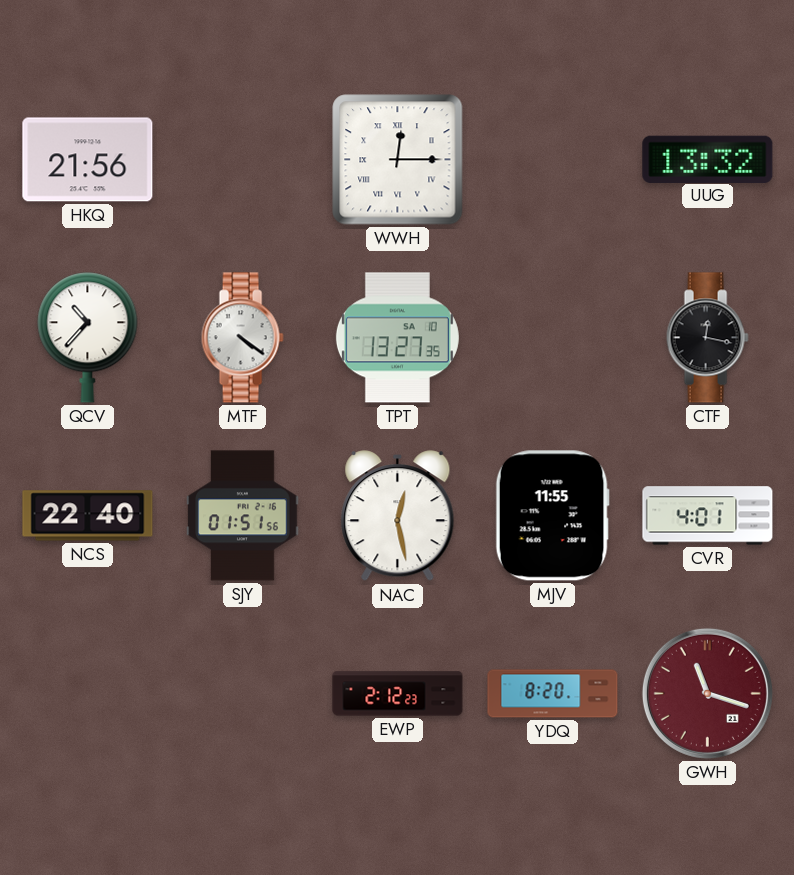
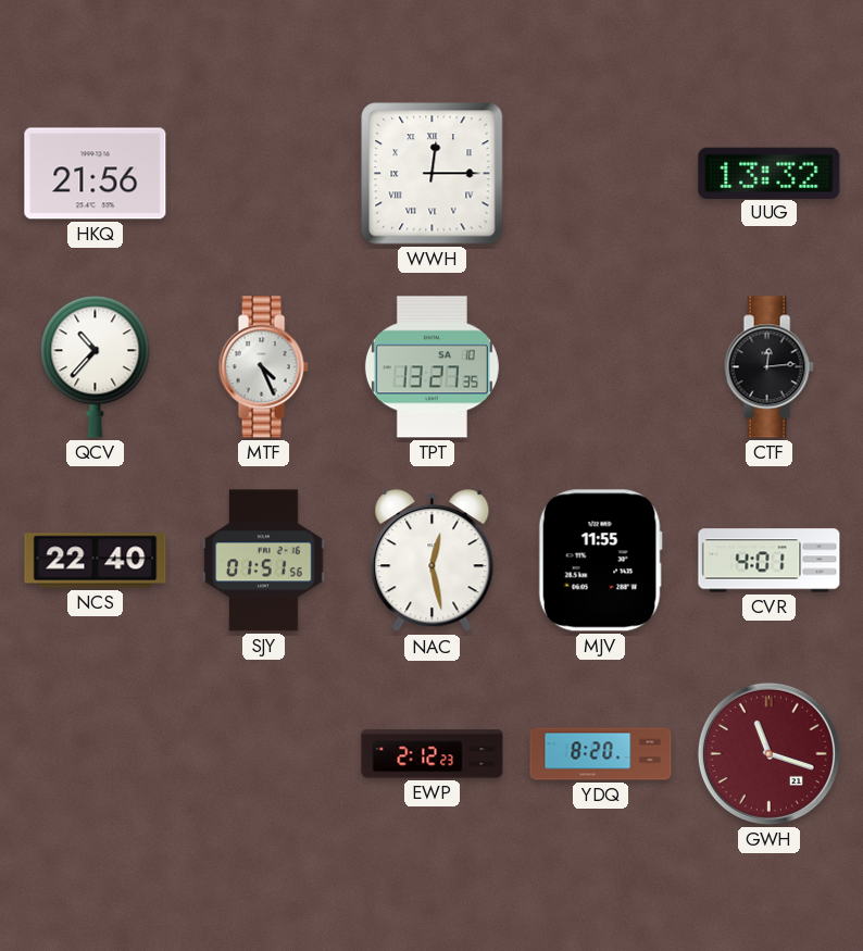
MTF: 4:21 -> 4:26
CTF: 12:17 -> 12:14
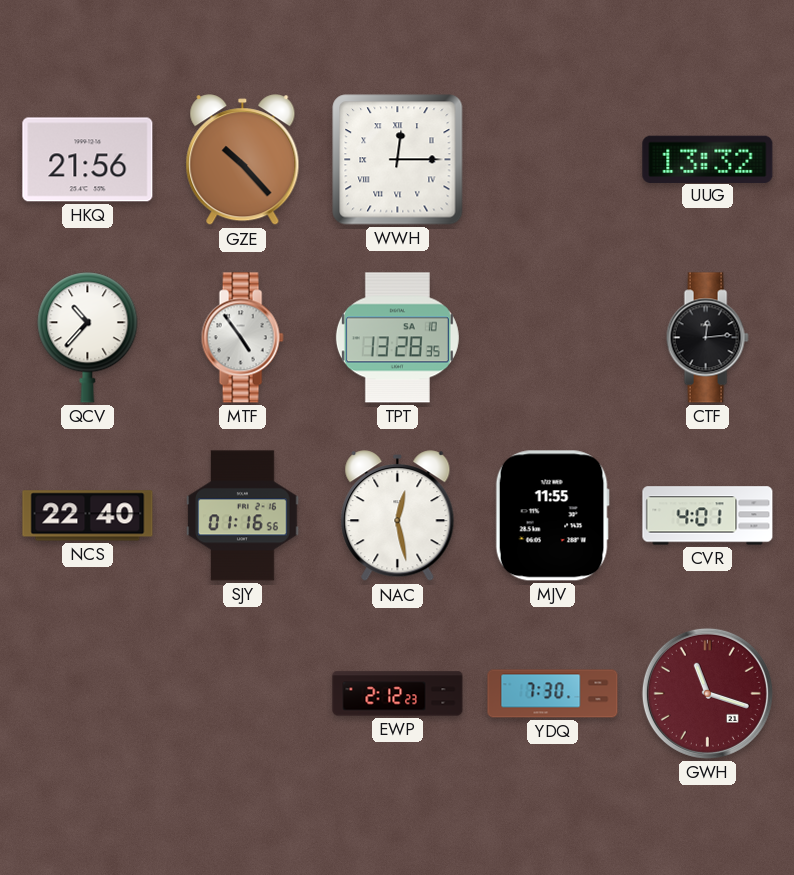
GZE: none -> 10:23
MTF: 4:26 -> 4:54
TPT: 13:27 -> 13:28
SJY: 01:51 -> 01:16
YDQ: 8:20 -> 7:30
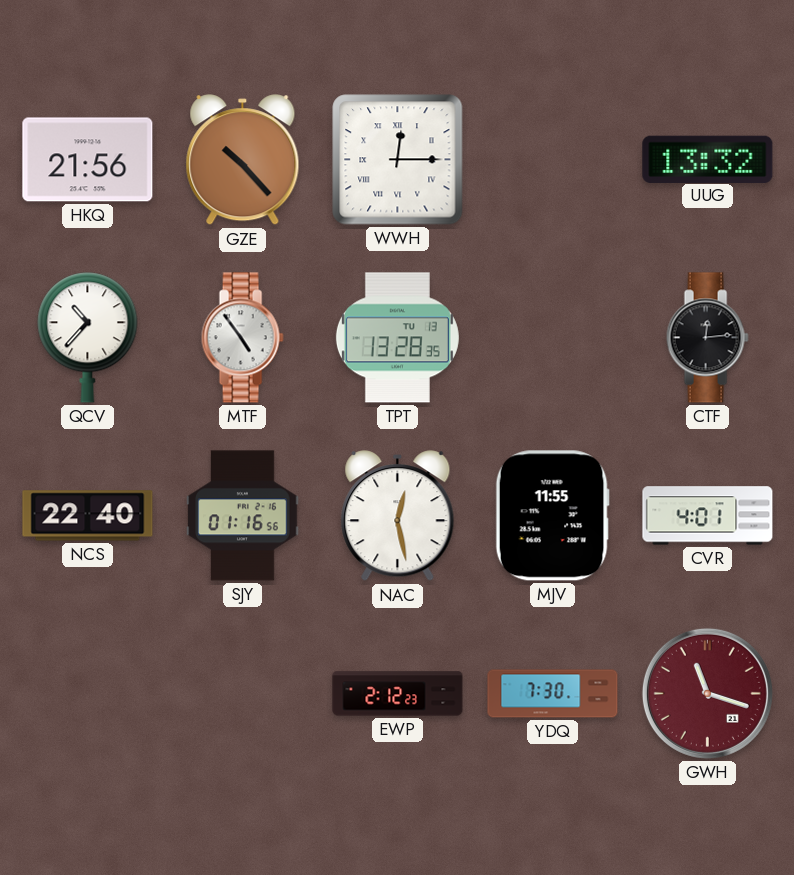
TPT date: SA 10 -> TU 13
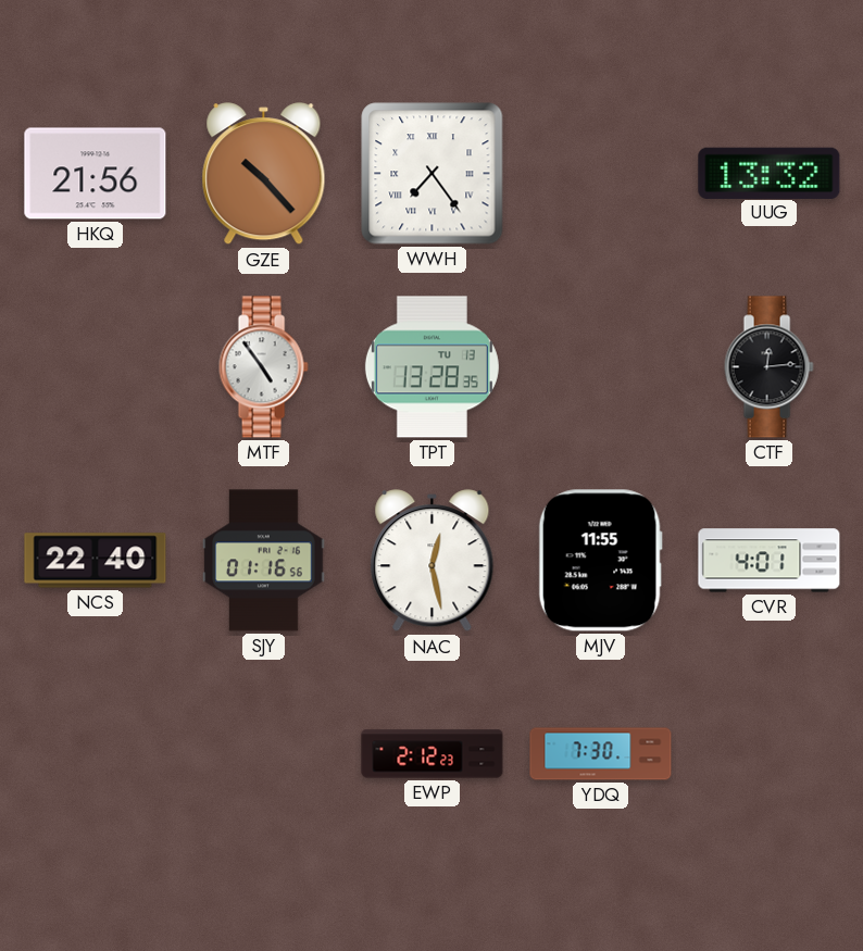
WWH: 12:15 -> 7:24
QCV: 10:37 -> none
GWH: 11:18 -> none
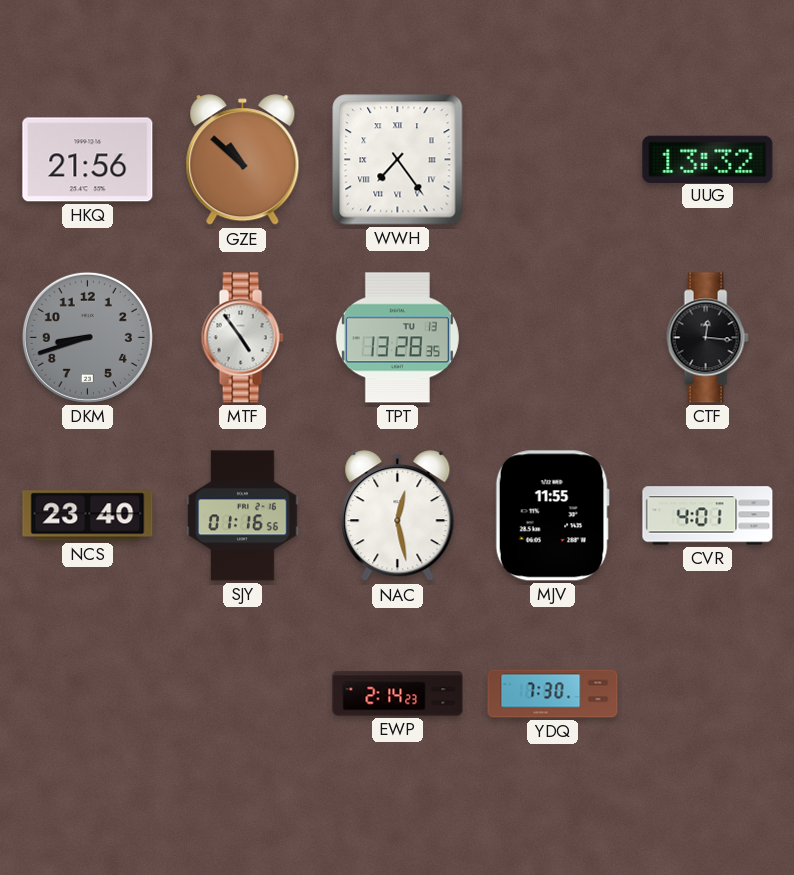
GZE: 10:23 -> 10:52
DKM: none -> 8:42
CTF: 12:14 -> 12:16
NCS: 22:40 -> 23:40
EWP: 2:12 -> 2:14
